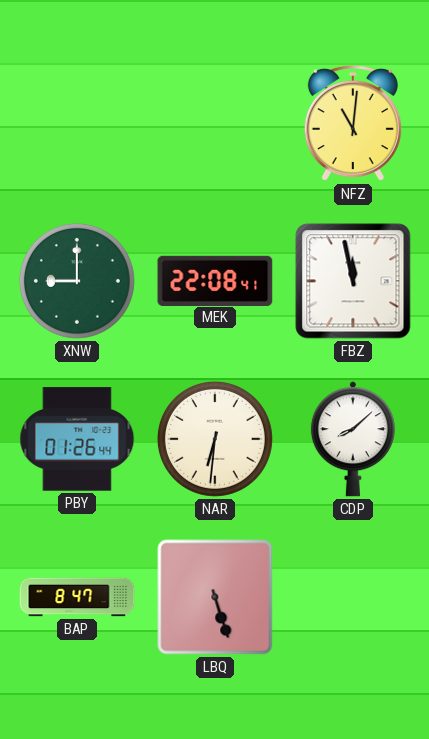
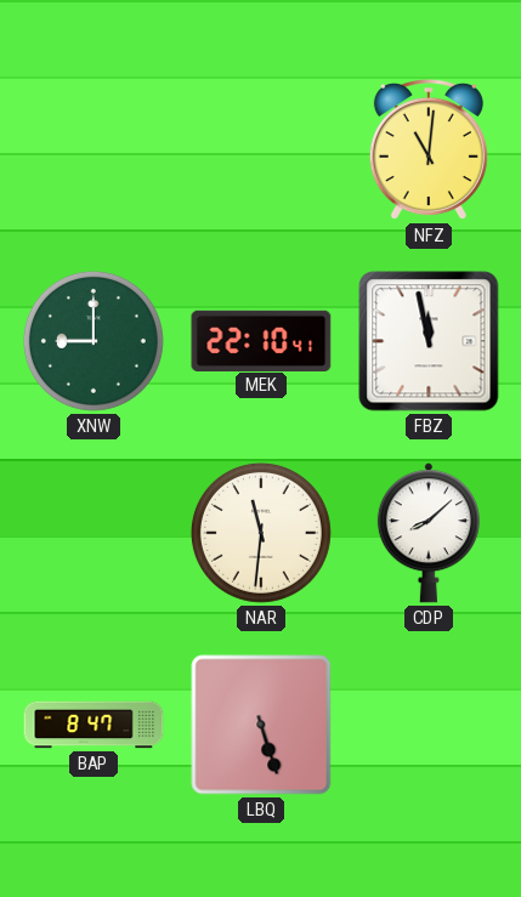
MEK: 22:08 -> 22:10
PBY: 01:26 -> none
NAR: 6:31 -> 11:31
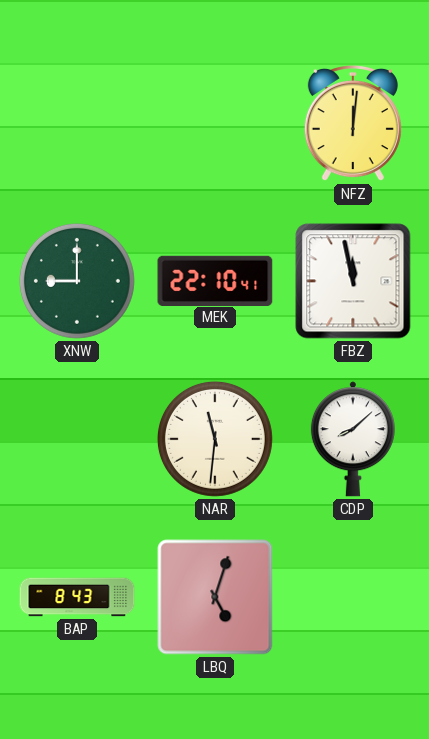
NFZ: 11:01 -> 12:01
BAP: 8:47 -> 8:43
LBQ: 5:27 -> 5:03
